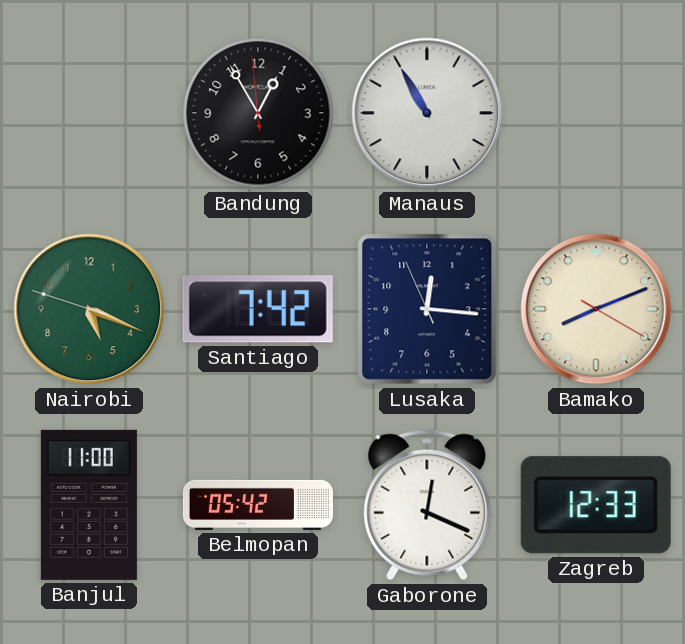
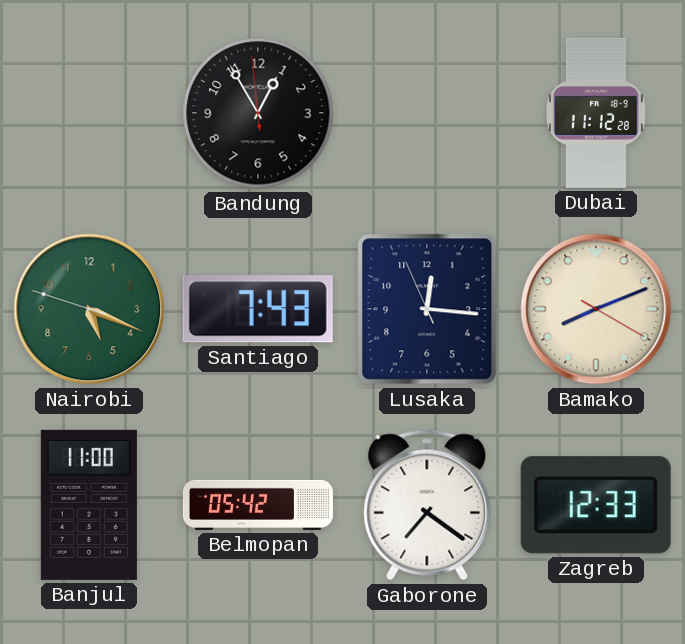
Manaus: 10:55 -> none
Dubai: none -> 11:12
Santiago: 7:42 -> 7:43
Gaborone: 12:19 -> 7:21
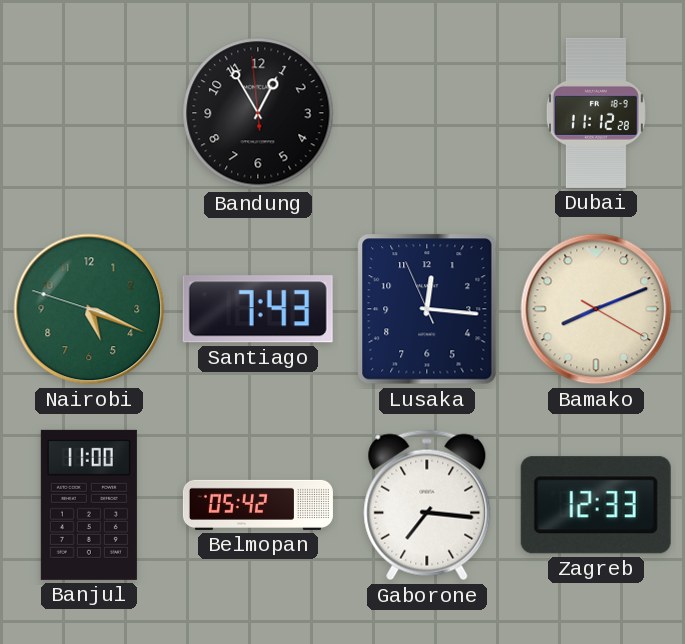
Gaborone: 7:21 -> 7:16
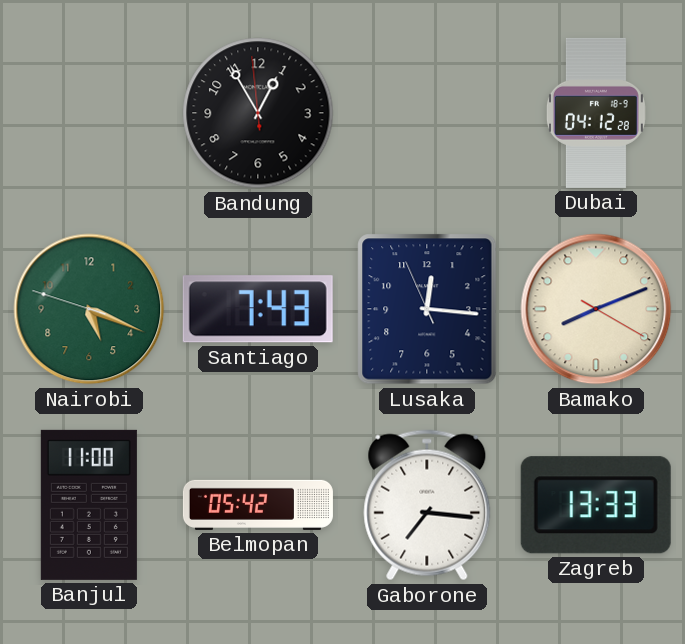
Dubai: 11:12 -> 04:12
Zagreb: 12:33 -> 13:33
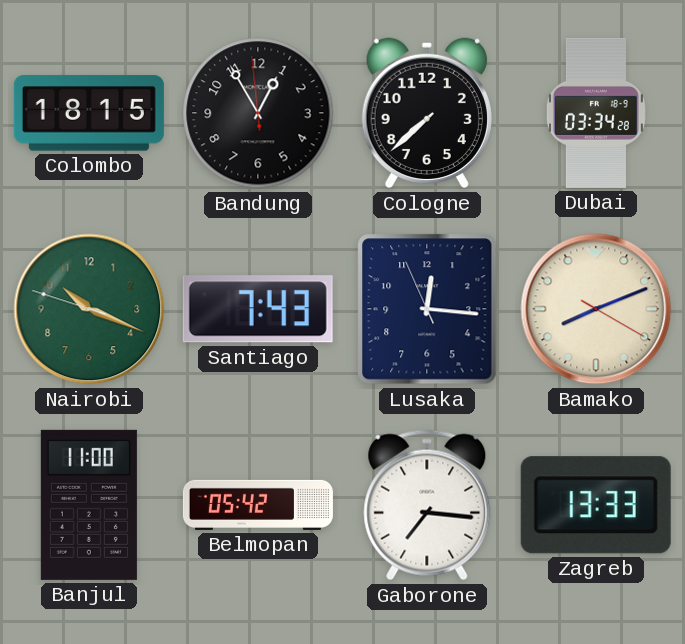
Colombo: none -> 18:15
Cologne: none -> 7:38
Dubai: 04:12 -> 03:34
Nairobi: 5:18 -> 10:18
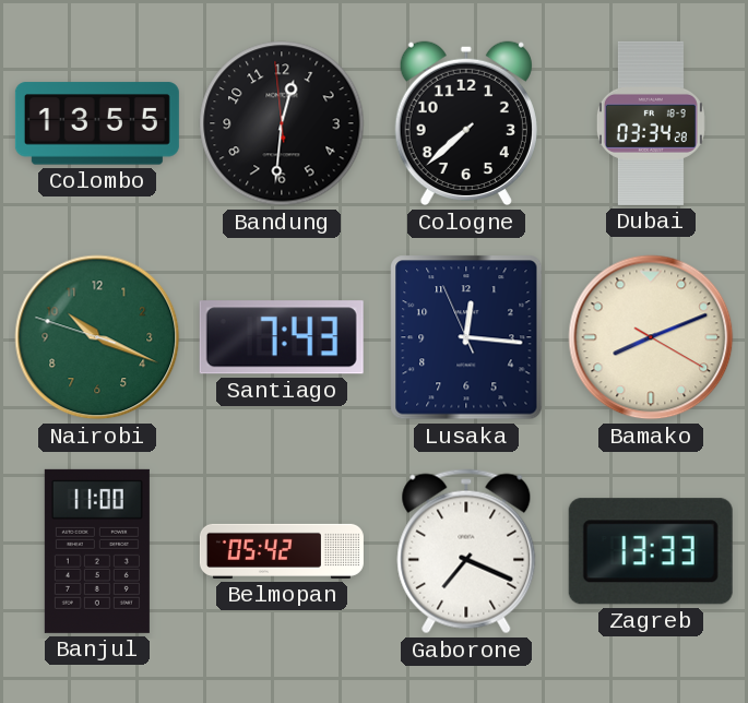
Colombo: 18:15 -> 13:55
Bandung: 12:54 -> 12:30
Gaborone: 7:16 -> 7:19
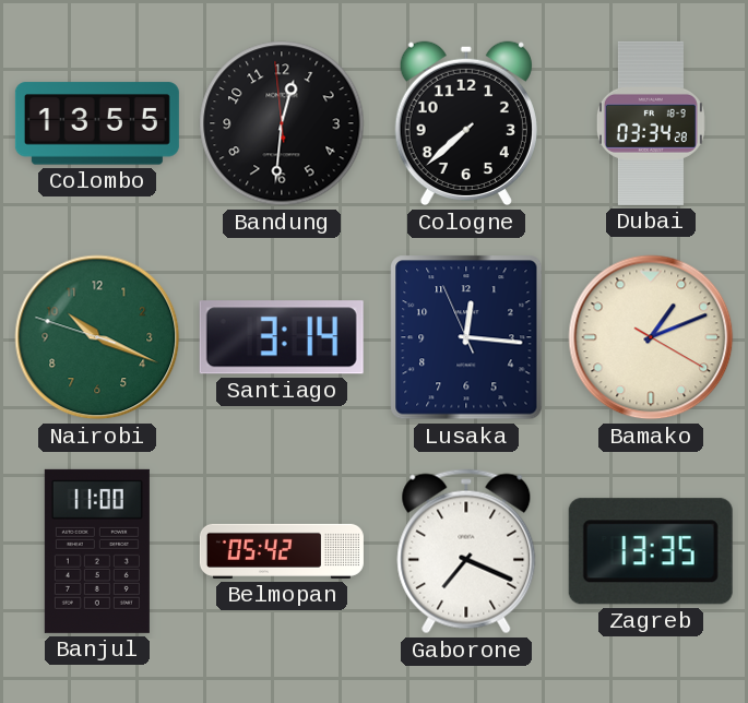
Santiago: 7:43 -> 3:14
Bamako: 8:11 -> 1:11
Zagreb: 13:33 -> 13:35
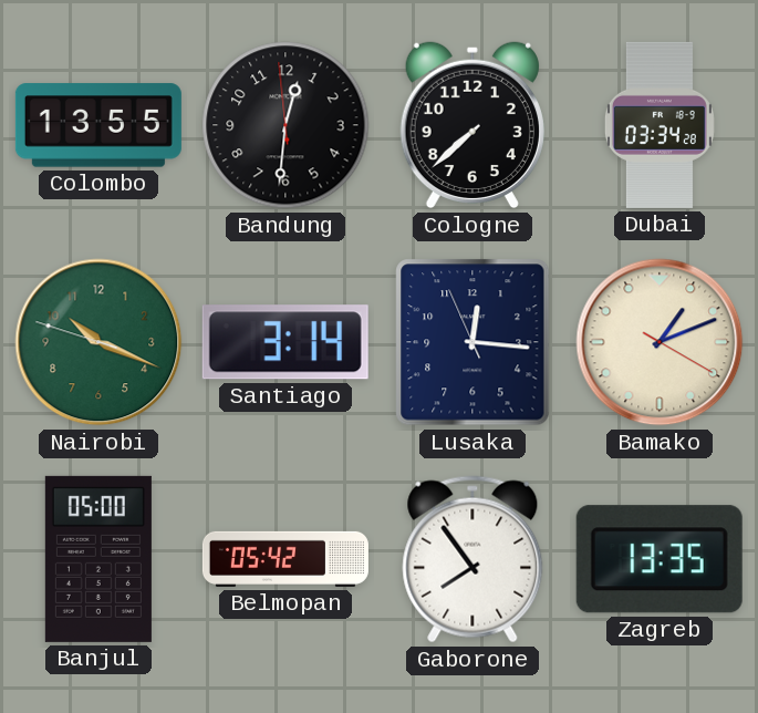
Banjul: 11:00 -> 05:00
Gaborone: 7:19 -> 7:54
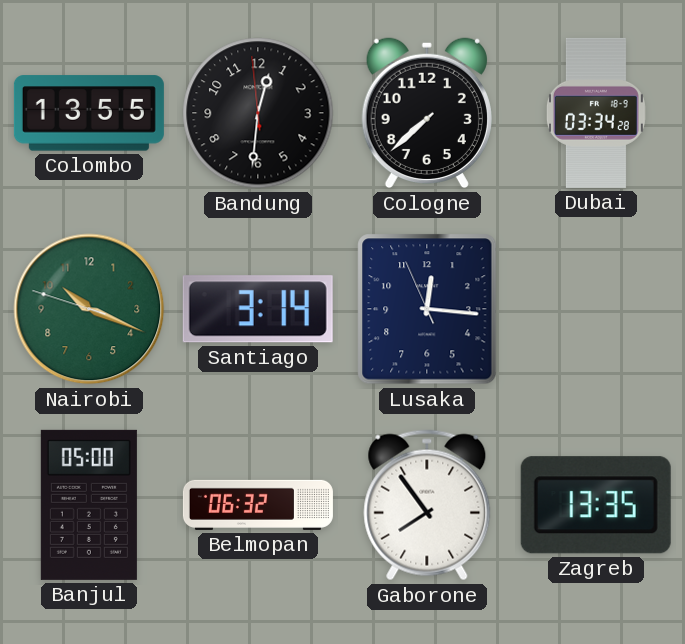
Bamako: 1:11 -> none
Belmopan: 05:42 -> 06:32
